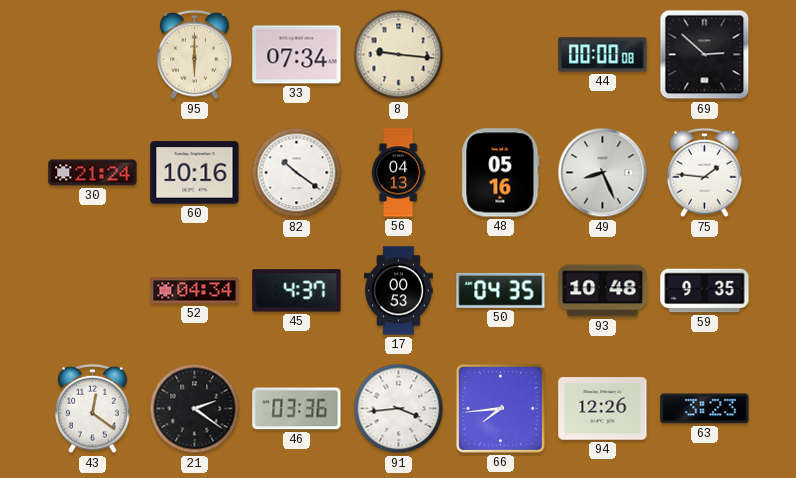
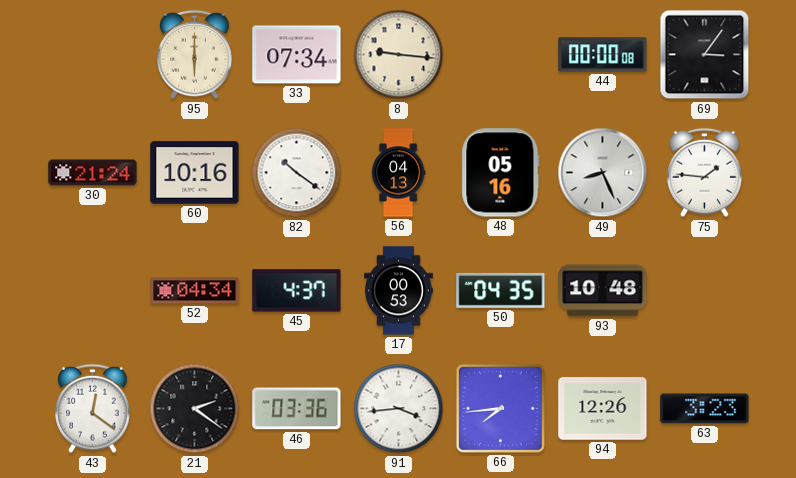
69: 2:52 -> 3:06
59: 9:35 -> none
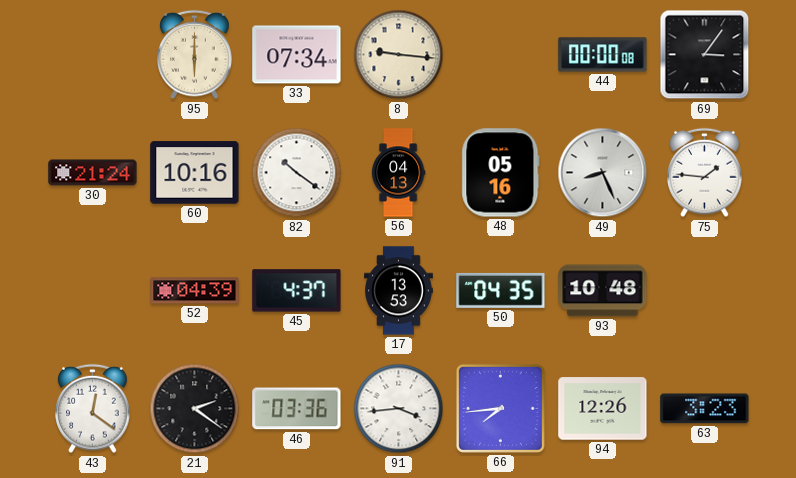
52: 04:34 -> 04:39
17: 00:53 -> 13:53
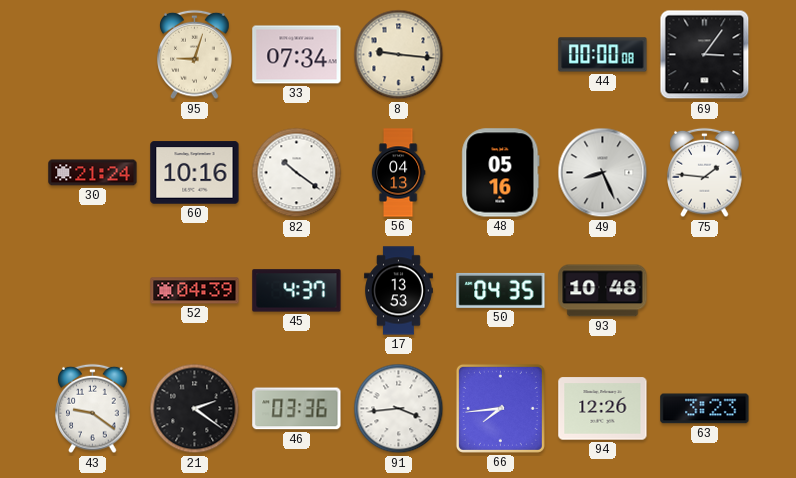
95: 6:00 -> 9:03
43: 12:21 -> 9:21
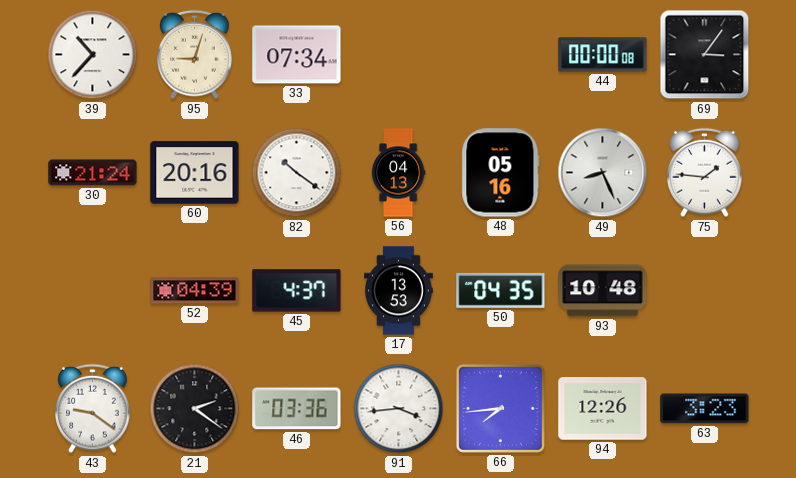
39: none -> 10:37
8: 9:16 -> none
60: 10:16 -> 20:16
